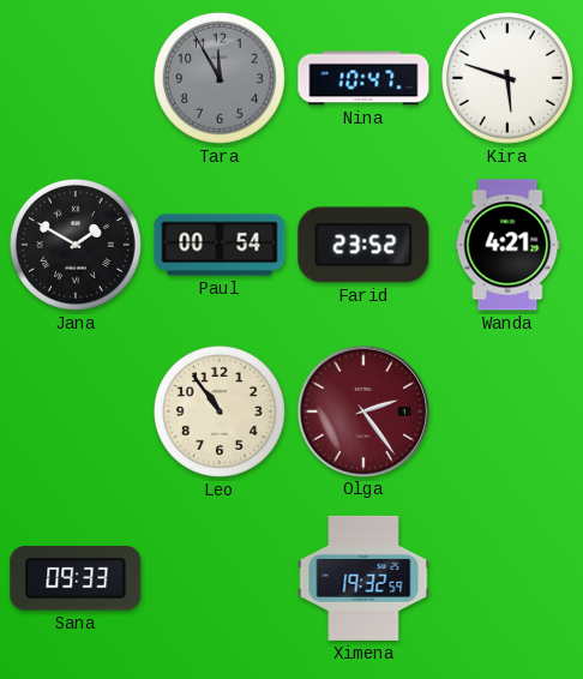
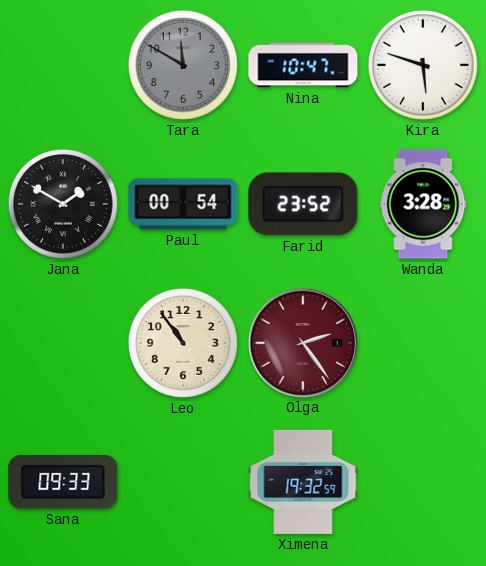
Tara: 11:55 -> 11:50
Wanda: 4:21 -> 3:28
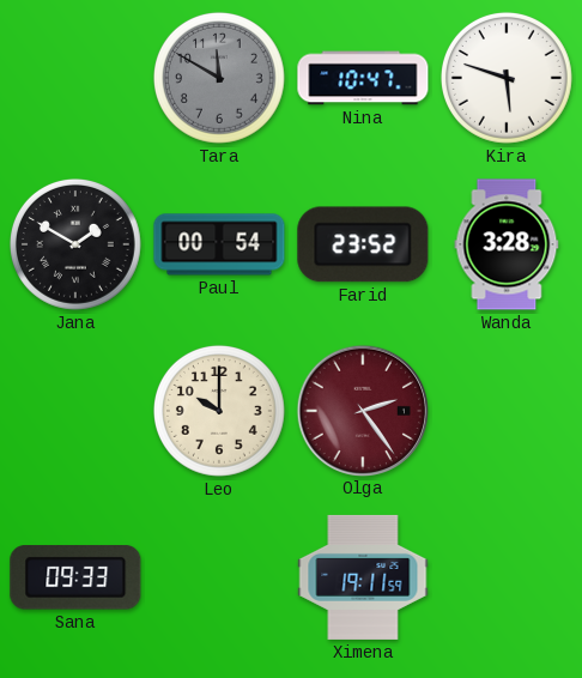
Leo: 10:54 -> 10:00
Ximena: 19:32 -> 19:11
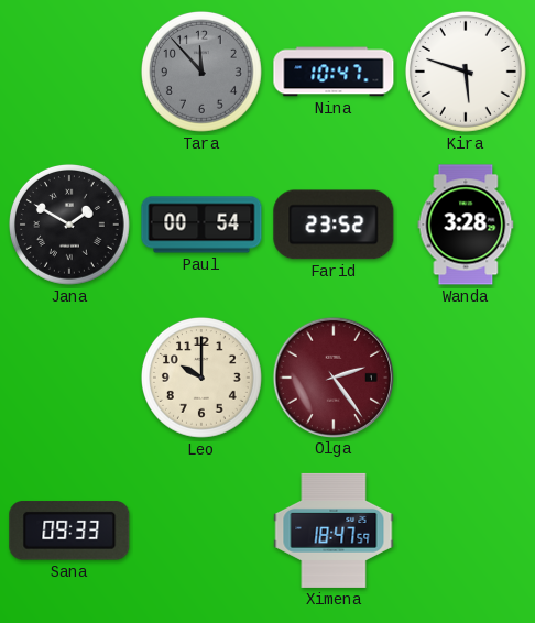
Tara: 11:50 -> 11:53
Ximena: 19:11 -> 18:47
